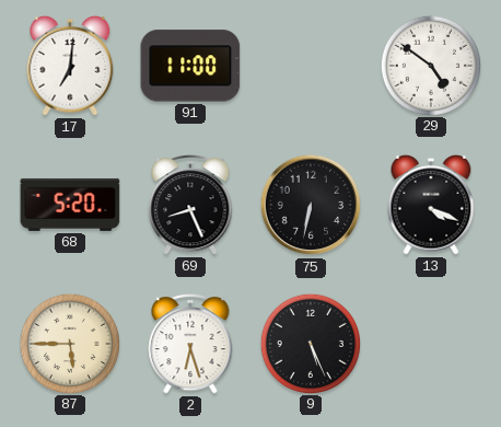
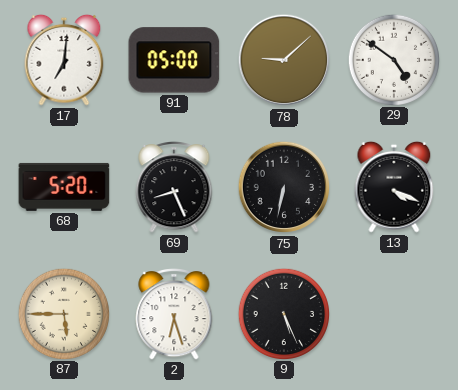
91: 11:00 -> 05:00
78: none -> 9:08
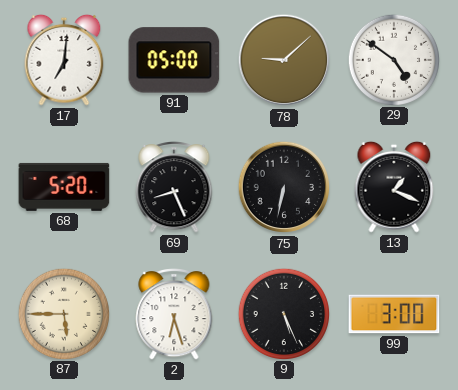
13: 4:19 -> 1:19
99: none -> 3:00
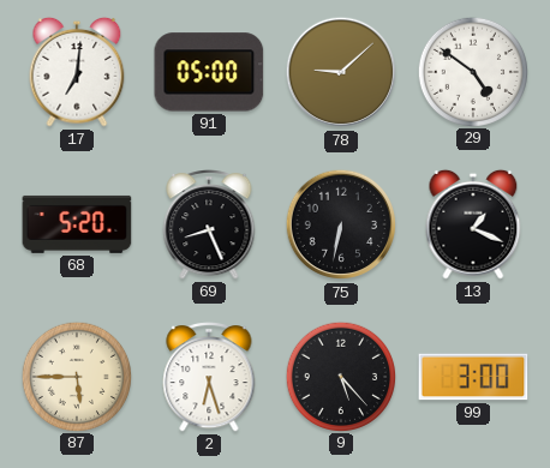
9: 5:26 -> 5:23
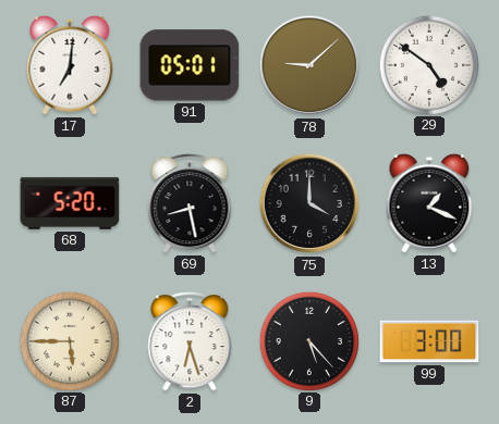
91: 05:00 -> 05:01
69: 8:26 -> 8:28
75: 6:32 -> 4:00
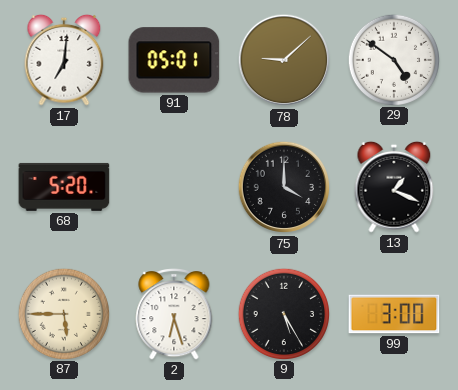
69: 8:28 -> none
9: 5:23 -> 5:25
